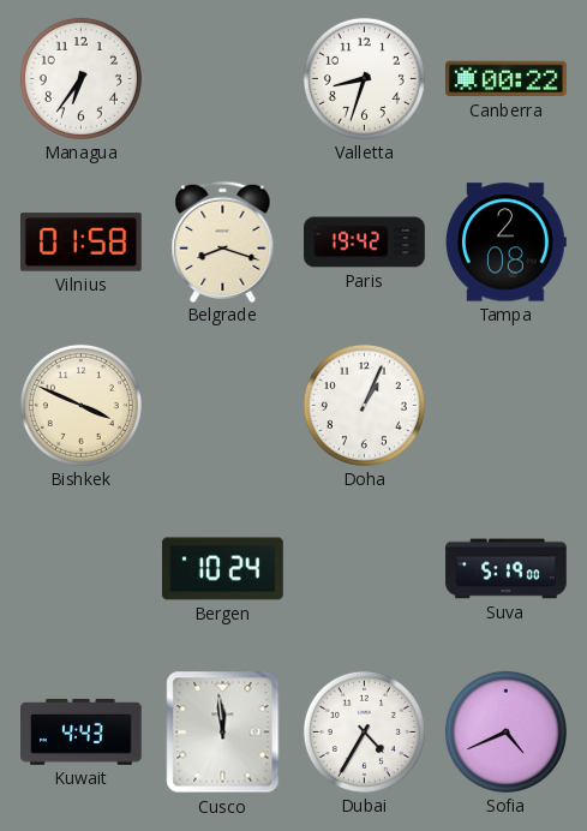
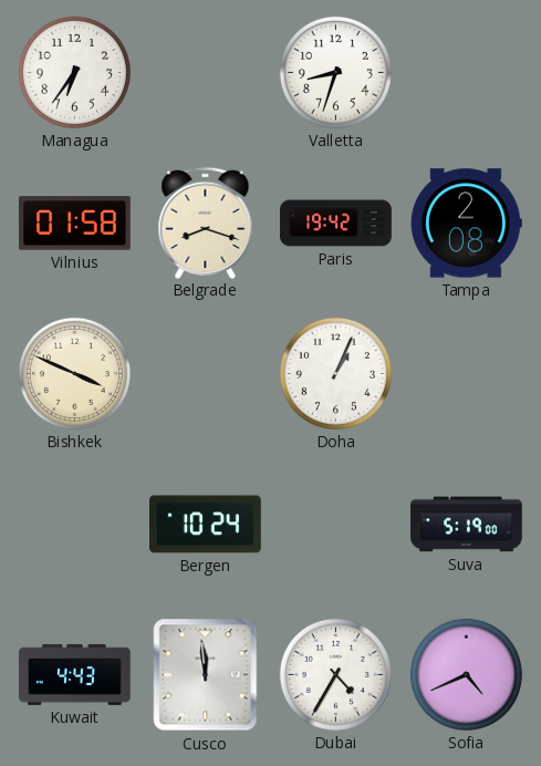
Canberra: 00:22 -> none
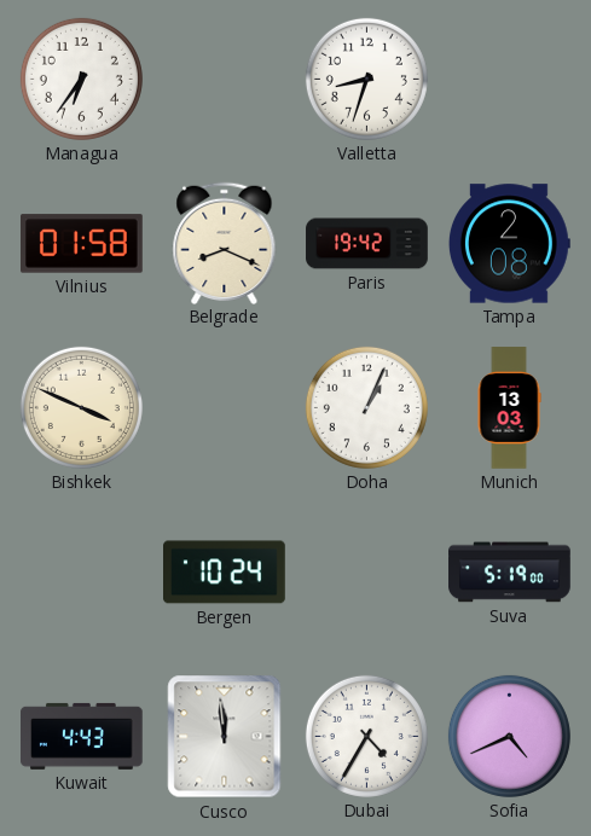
Belgrade: 8:18 -> 8:19
Munich: none -> 13:03
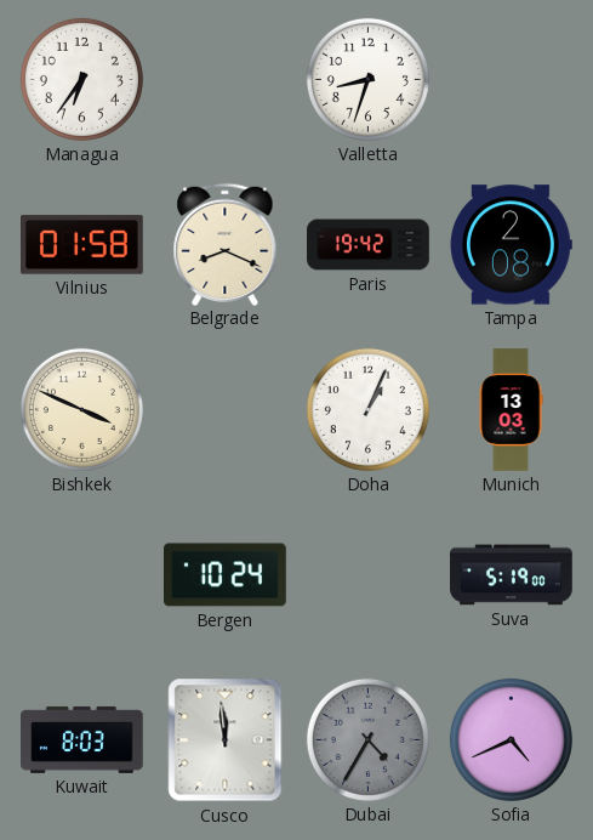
Kuwait: 4:43 -> 8:03
Dubai dial: white -> grey
